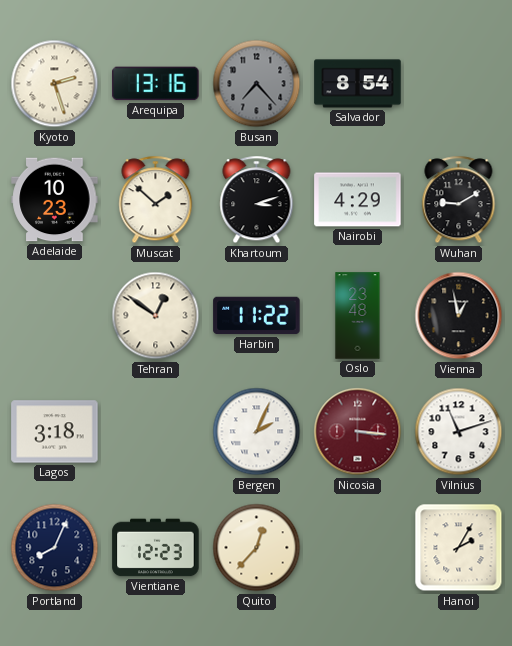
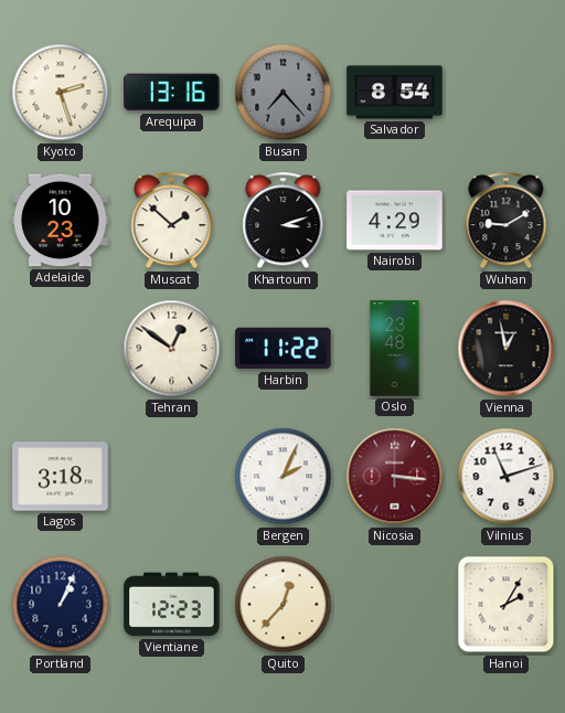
Portland: 8:04 -> 1:04
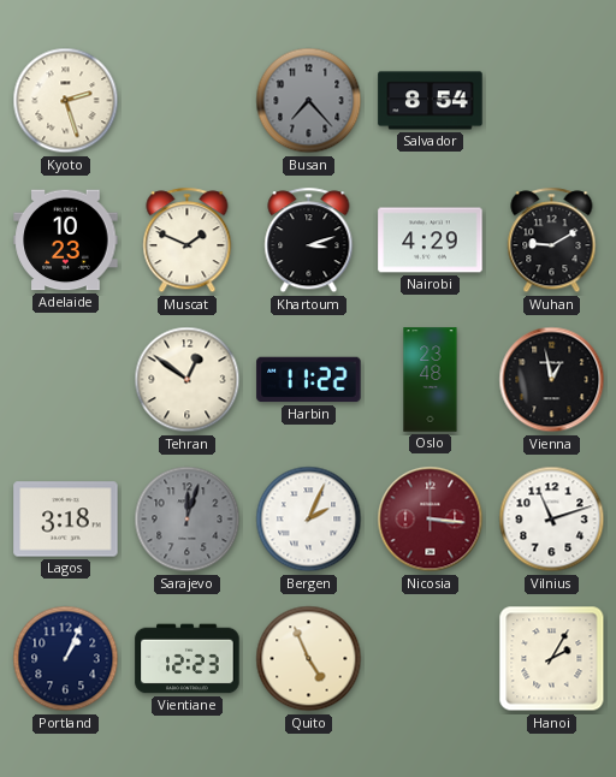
Arequipa: 13:16 -> none
Muscat: 1:52 -> 1:49
Sarajevo: none -> 12:03
Quito: 12:37 -> 4:56
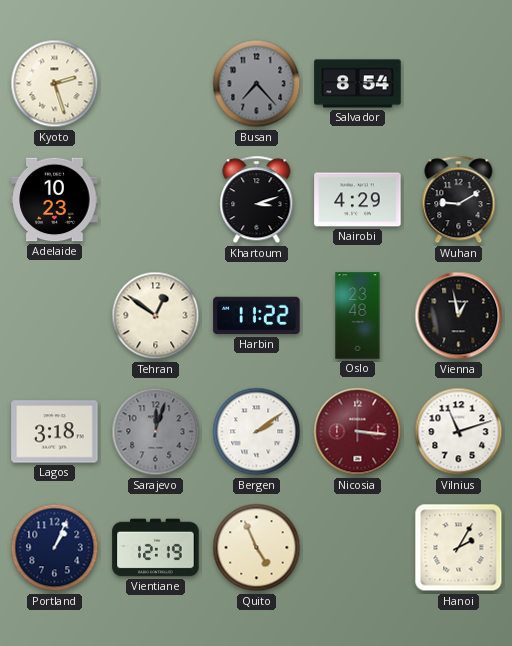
Muscat: 1:49 -> none
Bergen: 2:04 -> 2:09
Vientiane: 12:23 -> 12:19
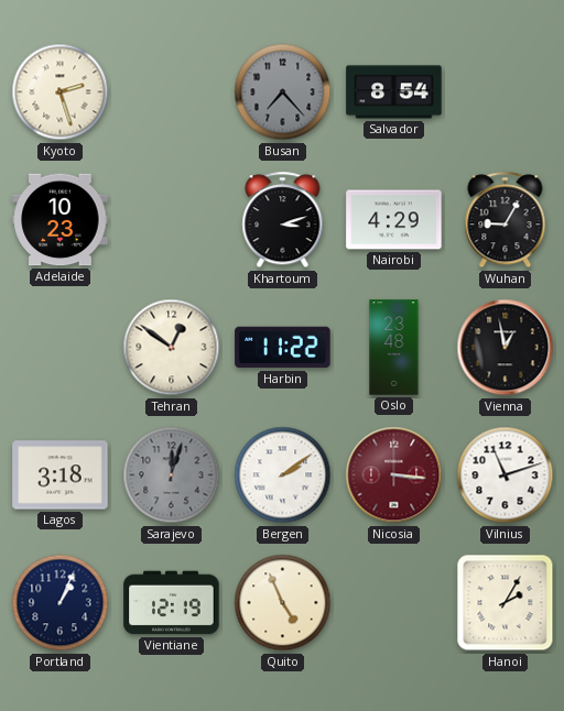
Wuhan: 9:10 -> 9:05
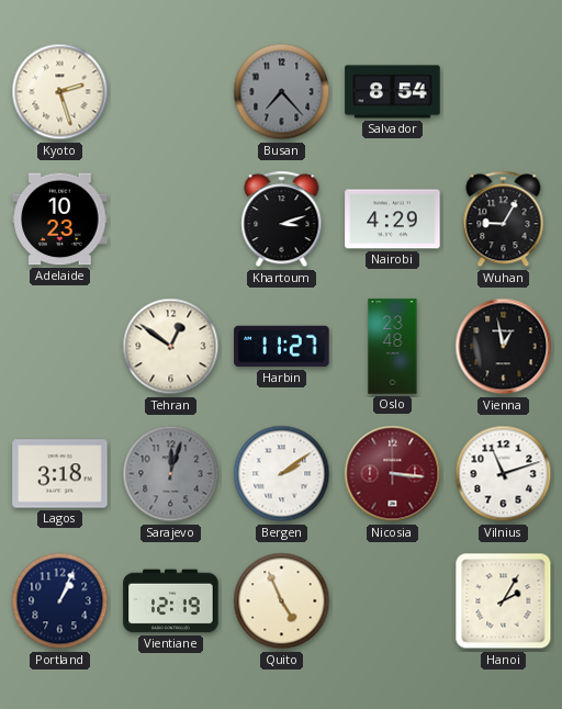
Harbin: 11:22 -> 11:27
